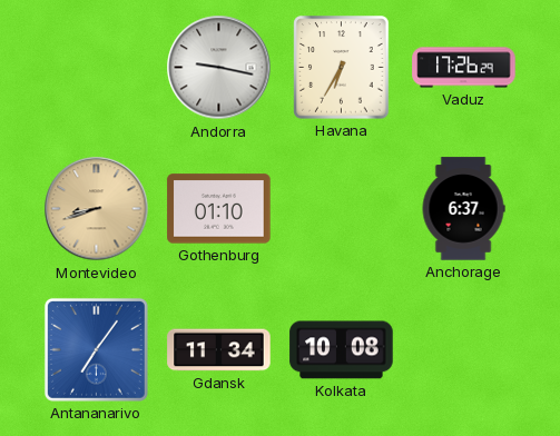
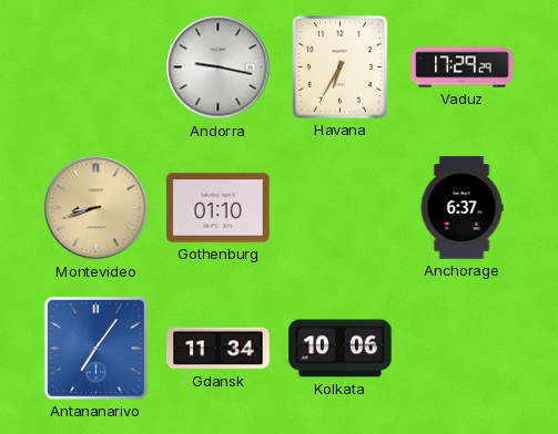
Vaduz: 17:26 -> 17:29
Kolkata: 10:08 -> 10:06
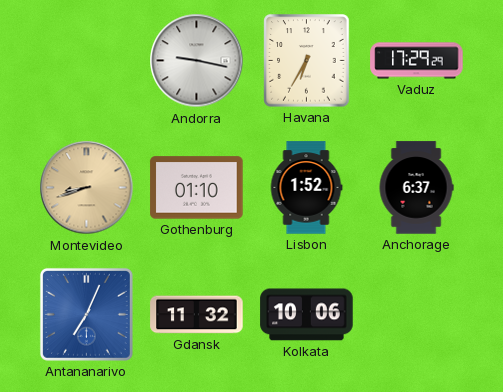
Lisbon: none -> 1:52
Antananarivo: 7:06 -> 7:04
Gdansk: 11:34 -> 11:32
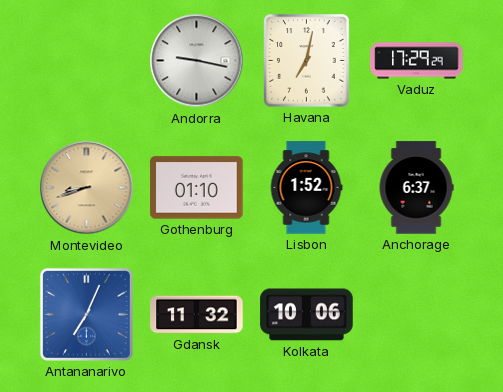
Havana: 6:35 -> 7:02
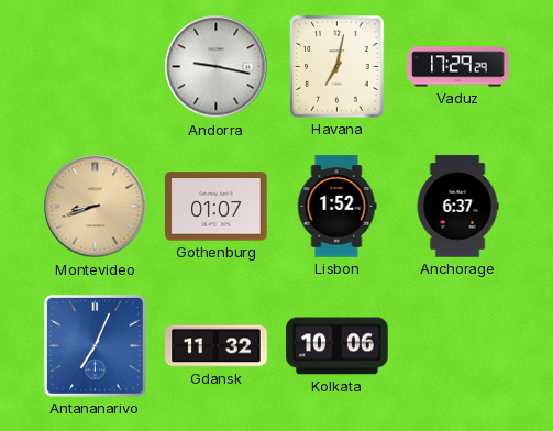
Gothenburg: 01:10 -> 01:07
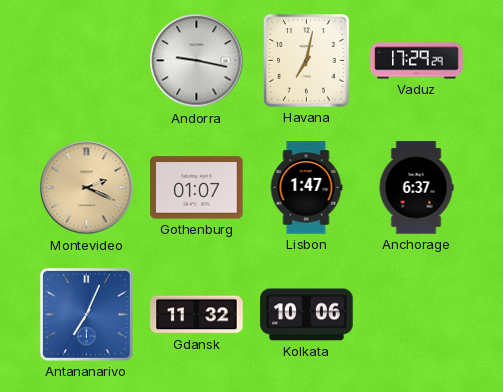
Montevideo: 8:42 -> 2:19
Lisbon: 1:52 -> 1:47
